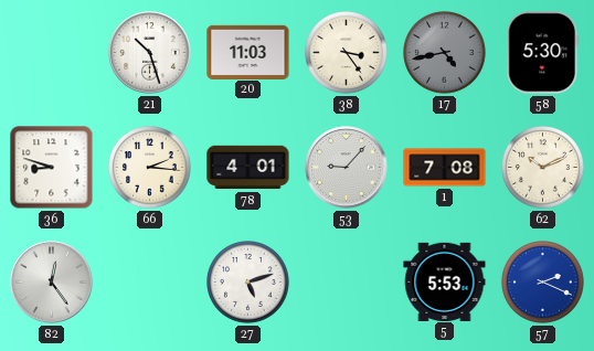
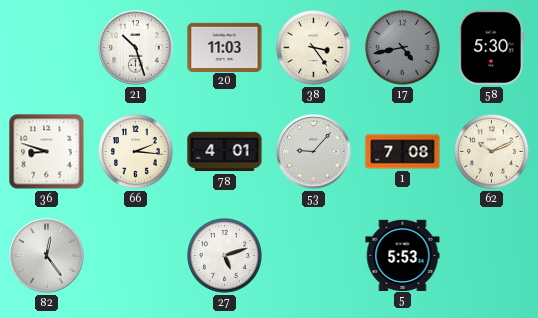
57: 2:19 -> none
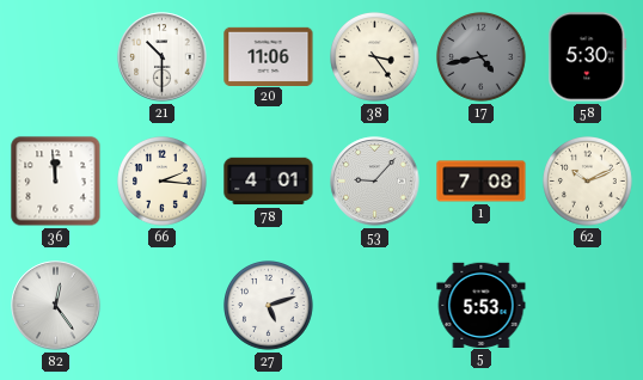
21: 10:27 -> 10:30
20: 11:03 -> 11:06
36: 8:48 -> 11:59
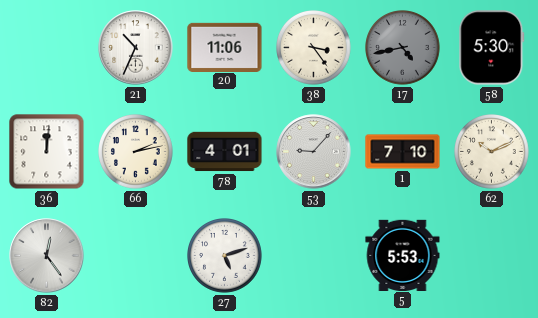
21: 10:30 -> 10:34
36: 11:59 -> 12:01
66: 2:16 -> 2:13
1: 7:08 -> 7:10
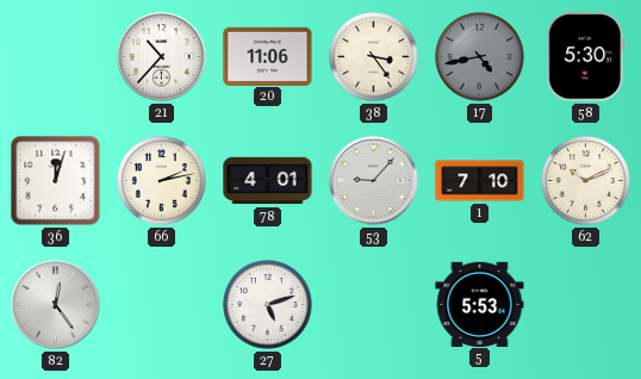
21: 10:34 -> 10:37
36: 12:01 -> 12:03
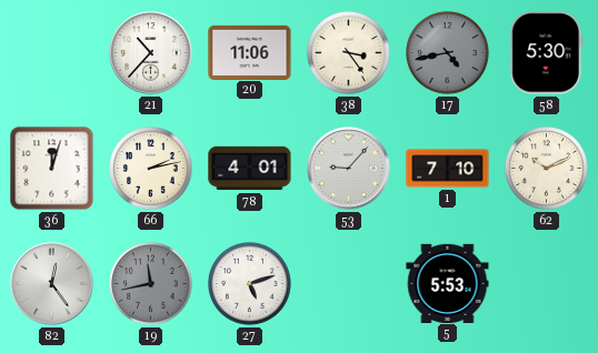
19: none -> 11:43
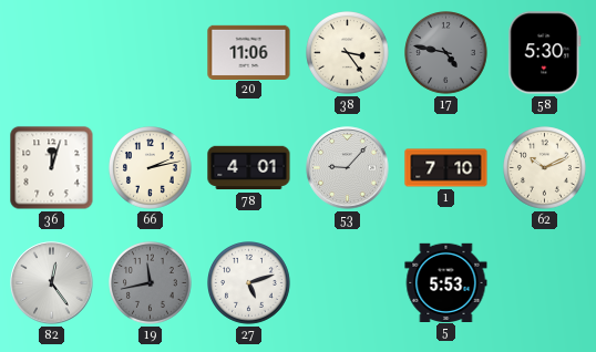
21: 10:37 -> none
17: 4:43 -> 4:47
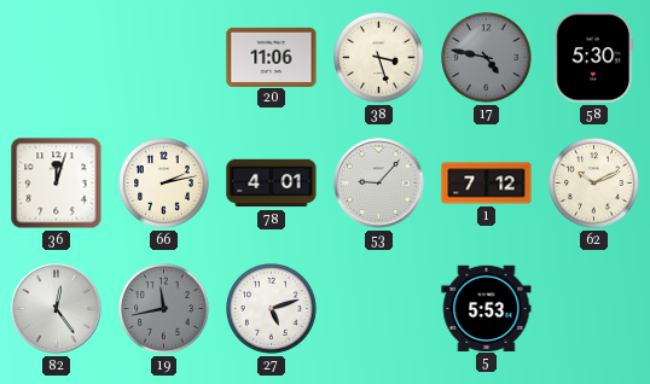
38: 3:24 -> 3:27
1: 7:10 -> 7:12
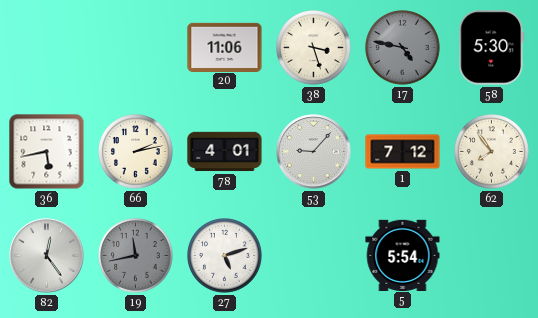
36: 12:03 -> 5:43
62: 10:11 -> 7:54
5: 5:53 -> 5:54
